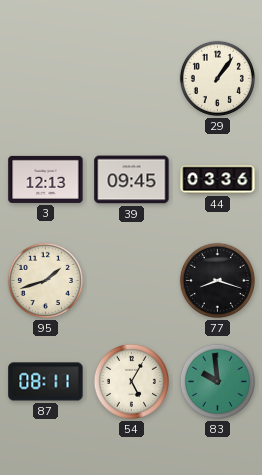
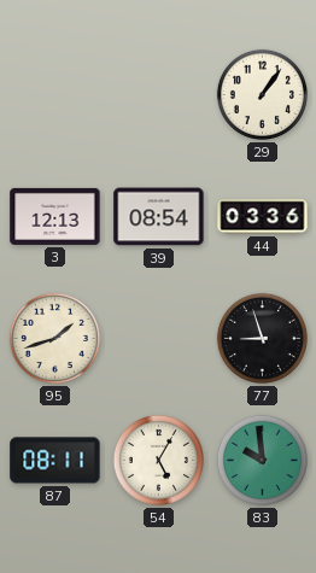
39: 09:45 -> 08:54
77: 8:18 -> 8:57
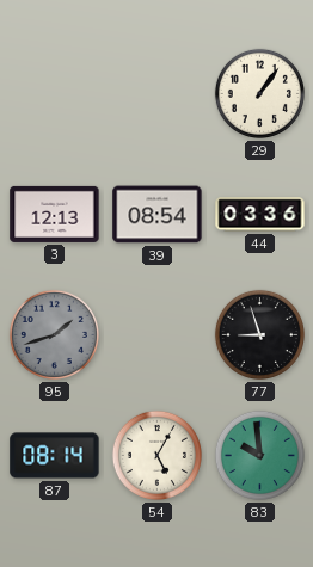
95 dial: cream -> grey
87: 08:11 -> 08:14
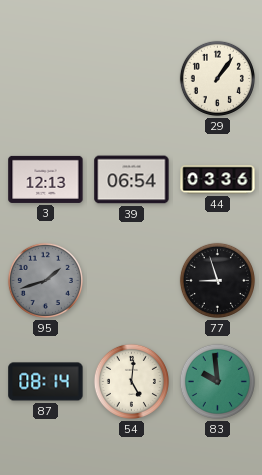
39: 08:54 -> 06:54
54: 5:05 -> 5:01
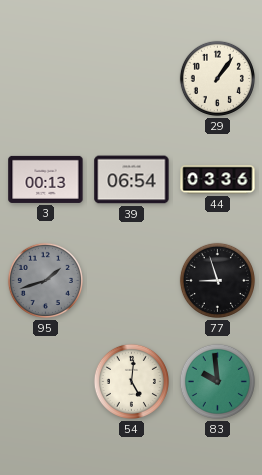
3: 12:13 -> 00:13
87: 08:14 -> none
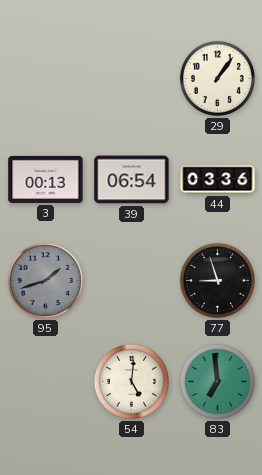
83: 9:59 -> 6:59
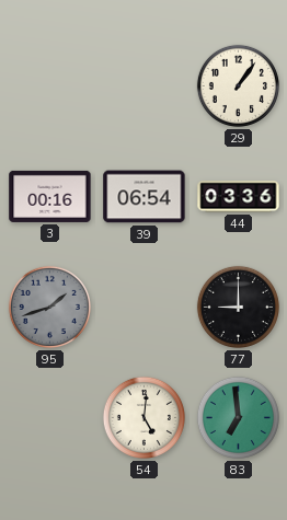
3: 00:13 -> 00:16
77: 8:57 -> 9:00
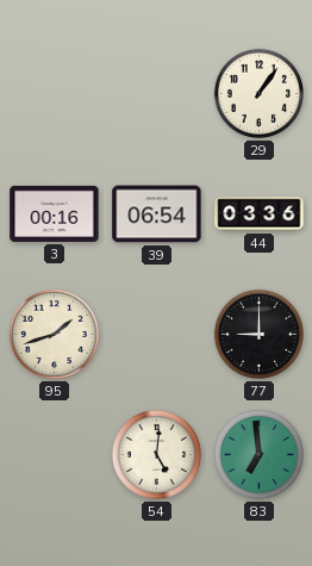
95 dial: grey -> cream
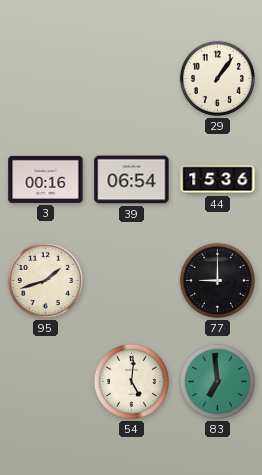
44: 03:36 -> 15:36
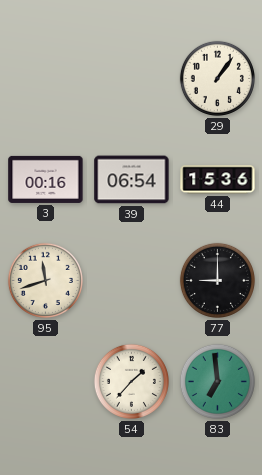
95: 1:42 -> 11:42
54: 5:01 -> 1:37
